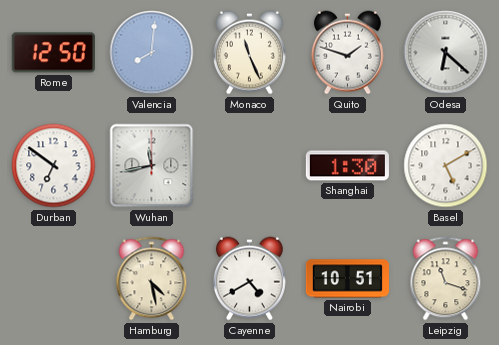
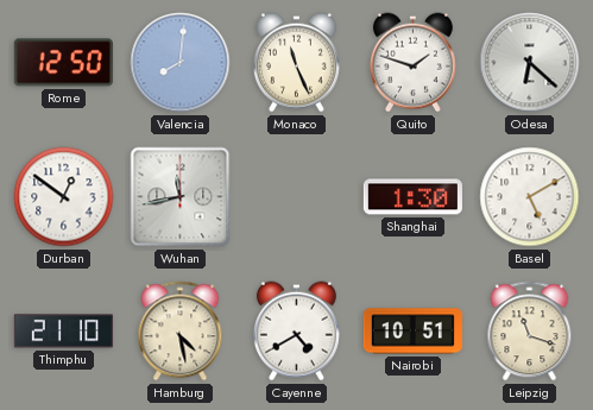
Durban: 6:51 -> 12:51
Thimphu: none -> 21:10
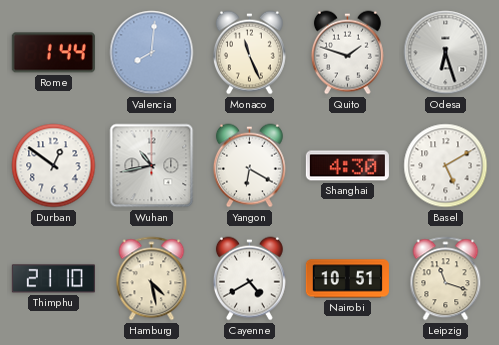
Rome: 12:50 -> 1:44
Odesa: 6:22 -> 6:27
Wuhan: 11:43 -> 10:43
Yangon: none -> 6:20
Shanghai: 1:30 -> 4:30
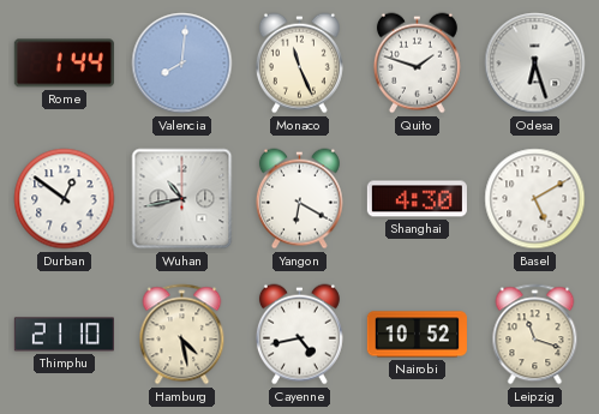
Cayenne: 4:40 -> 4:43
Nairobi: 10:51 -> 10:52
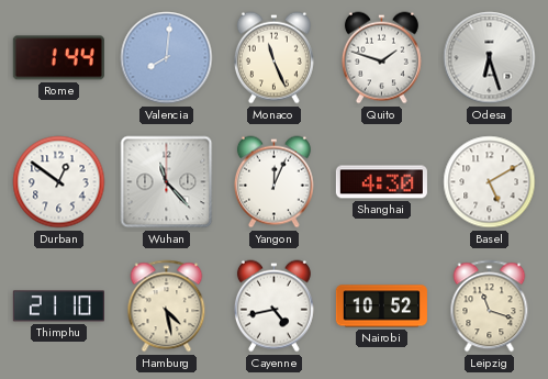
Wuhan: 10:43 -> 11:23
Yangon: 6:20 -> 12:04
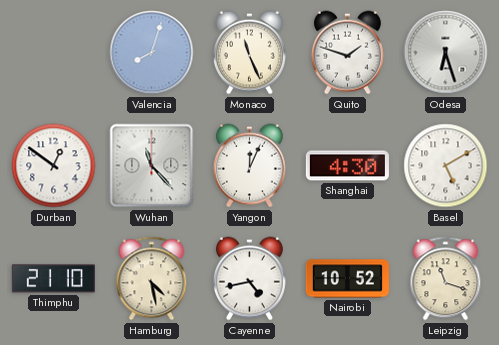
Rome: 1:44 -> none
Valencia: 8:01 -> 8:03
